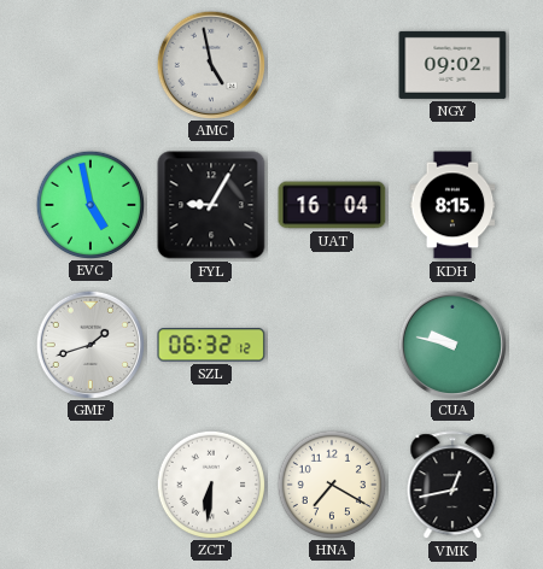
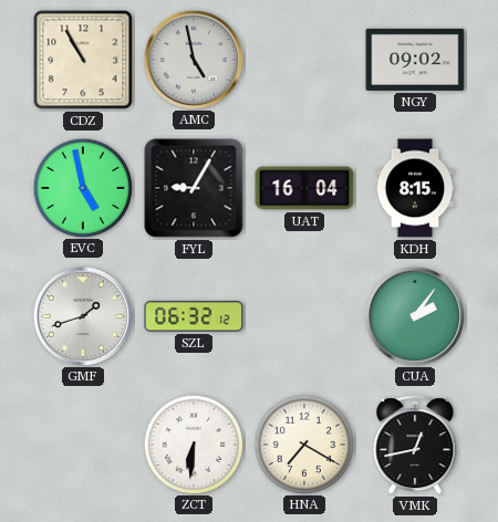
CDZ: none -> 10:55
CUA: 9:47 -> 2:06
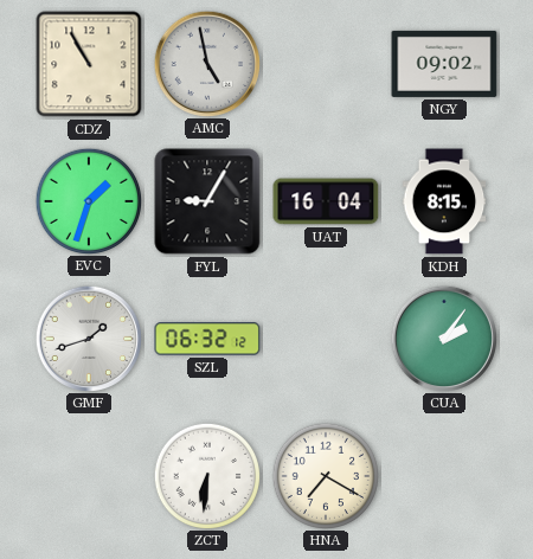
EVC: 4:58 -> 1:33
VMK: 12:43 -> none
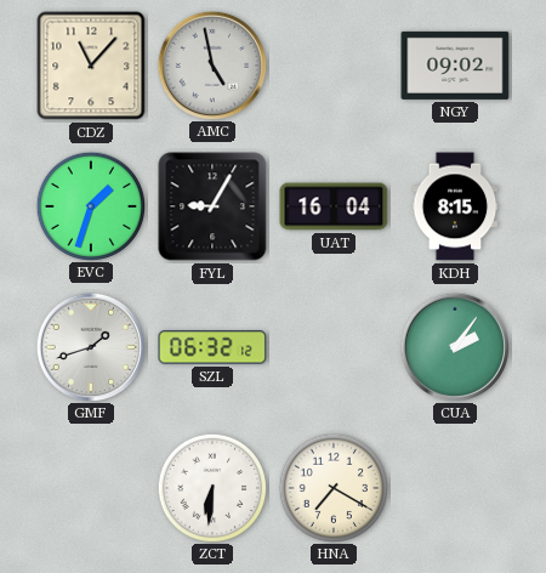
CDZ: 10:55 -> 11:07
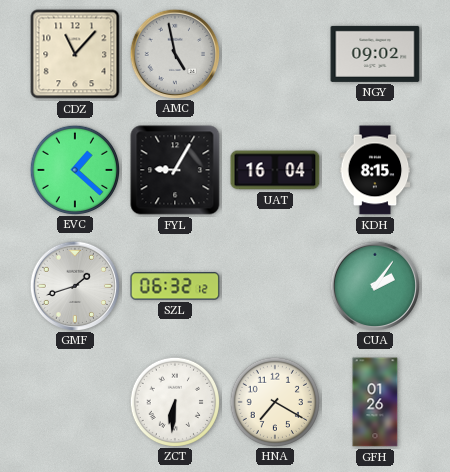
EVC: 1:33 -> 1:22
GFH: none -> 01:26
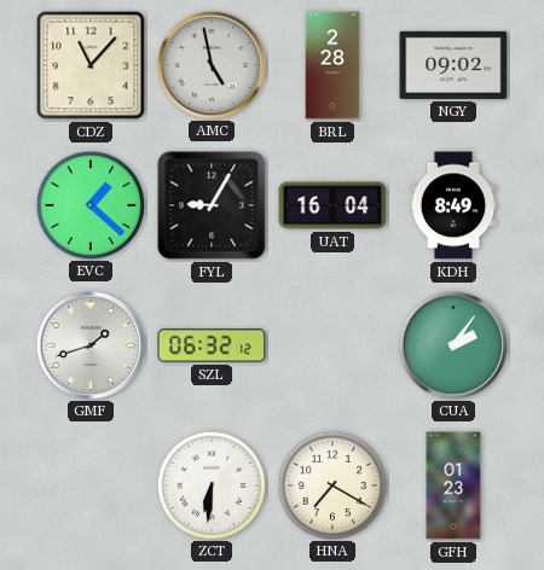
BRL: none -> 2:28
KDH: 8:15 -> 8:49
GFH: 01:26 -> 01:23
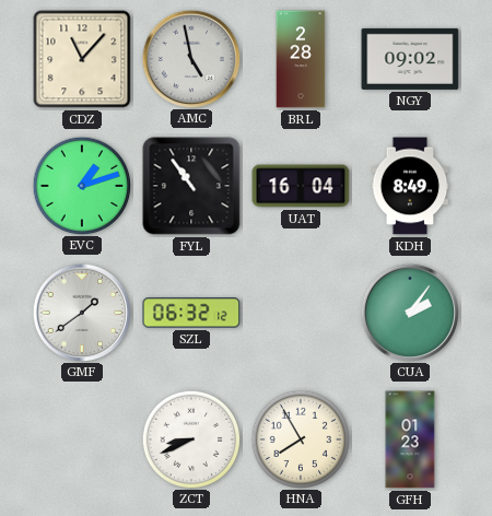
EVC: 1:22 -> 1:12
FYL: 9:05 -> 10:54
GMF: 1:42 -> 1:39
ZCT: 6:31 -> 8:41
HNA: 7:20 -> 7:55
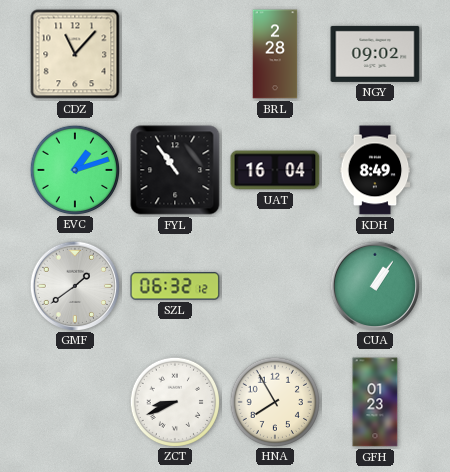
AMC: 4:58 -> none
CUA: 2:06 -> 1:06
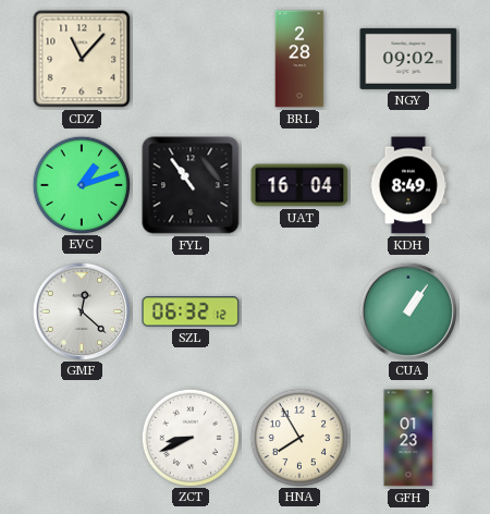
GMF: 1:39 -> 12:22
